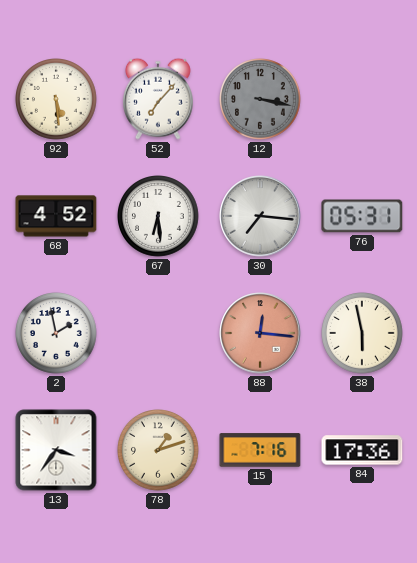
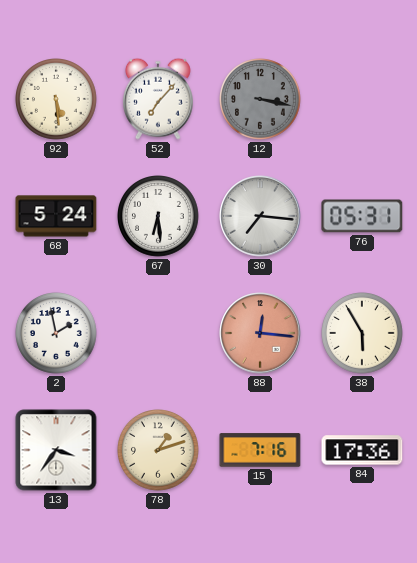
68: 4:52 -> 5:24
38: 5:58 -> 5:55
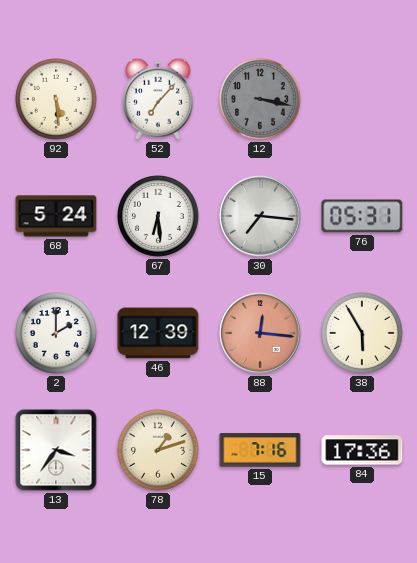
2: 1:58 -> 2:00
46: none -> 12:39
